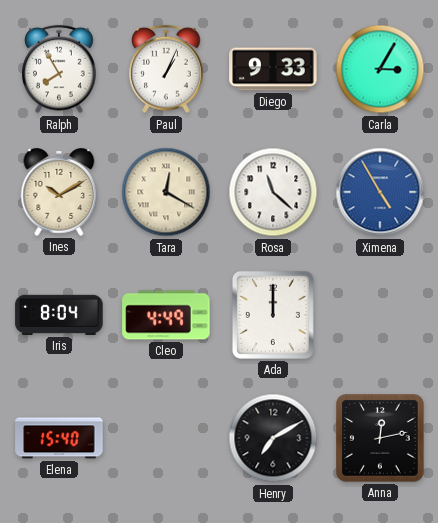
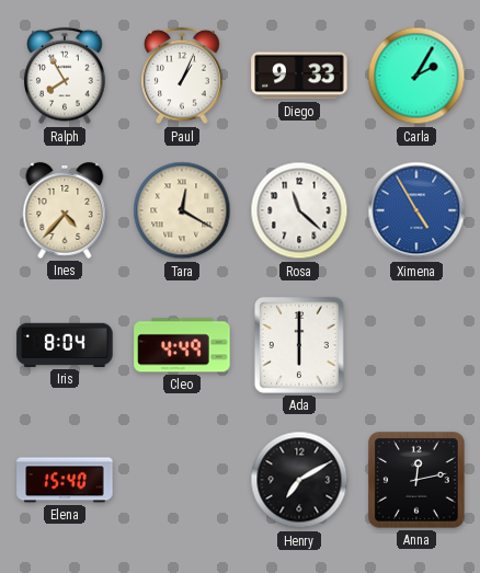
Carla: 3:05 -> 2:05
Ines: 10:10 -> 4:37
Ada: 12:00 -> 6:00
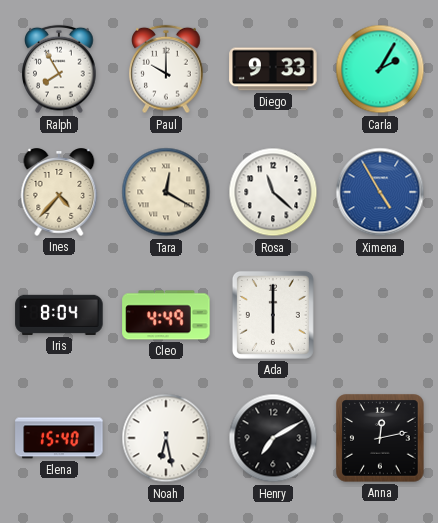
Paul: 1:04 -> 10:00
Noah: none -> 6:28
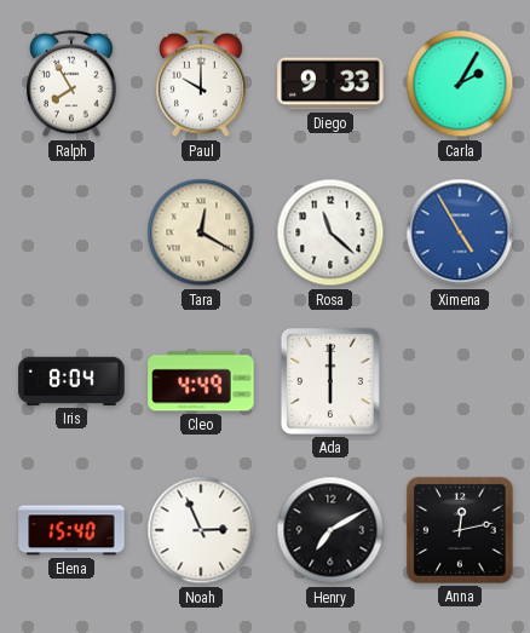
Ines: 4:37 -> none
Noah: 6:28 -> 2:56
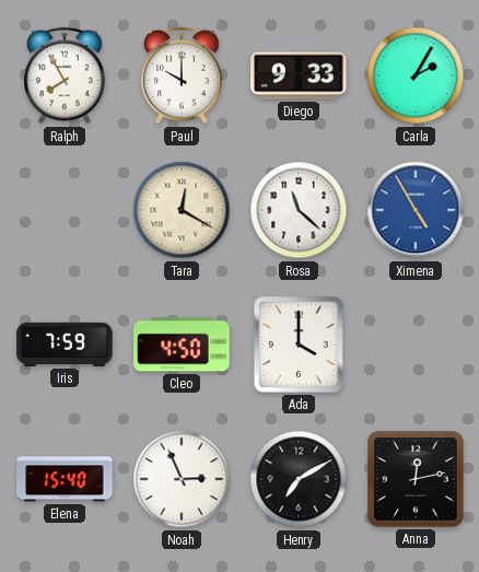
Iris: 8:04 -> 7:59
Cleo: 4:49 -> 4:50
Ada: 6:00 -> 4:00
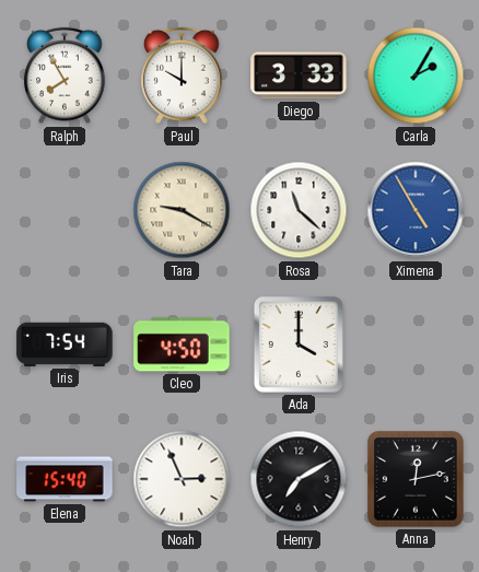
Diego: 9:33 -> 3:33
Tara: 12:20 -> 9:20
Iris: 7:59 -> 7:54
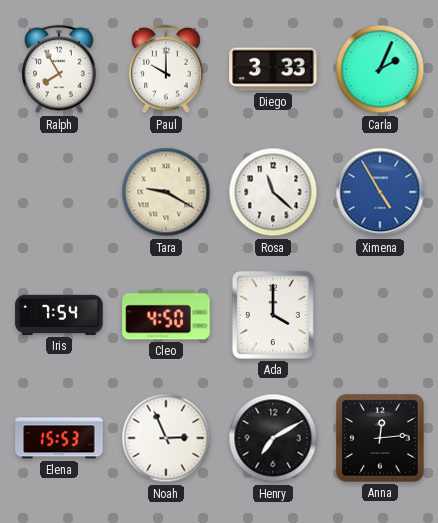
Carla: 2:05 -> 2:04
Elena: 15:40 -> 15:53
Anna: 12:13 -> 12:14
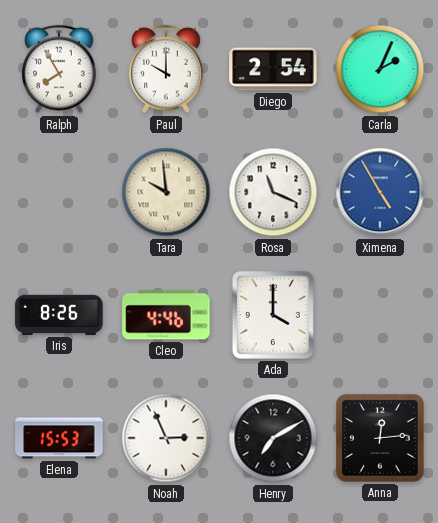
Diego: 3:33 -> 2:54
Tara: 9:20 -> 9:59
Rosa: 11:22 -> 11:19
Iris: 7:54 -> 8:26
Cleo: 4:50 -> 4:46
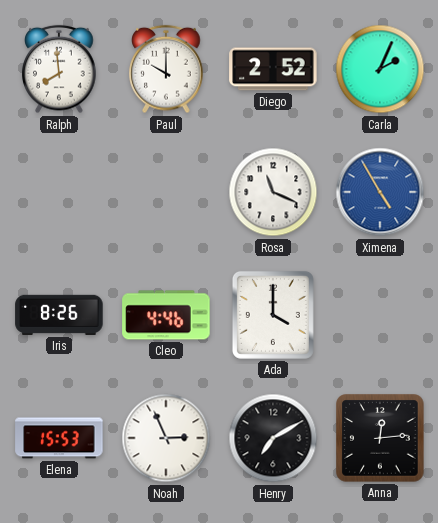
Ralph: 7:55 -> 7:59
Diego: 2:54 -> 2:52
Tara: 9:59 -> none
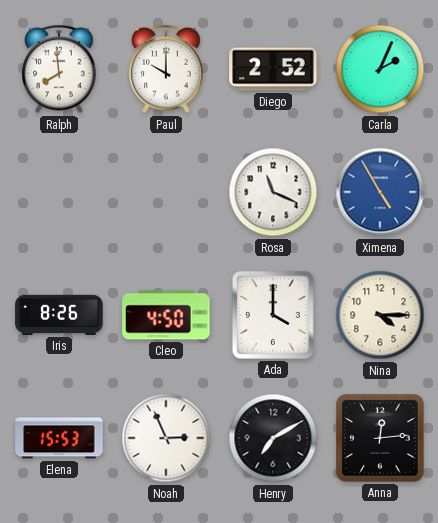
Cleo: 4:46 -> 4:50
Nina: none -> 4:15
